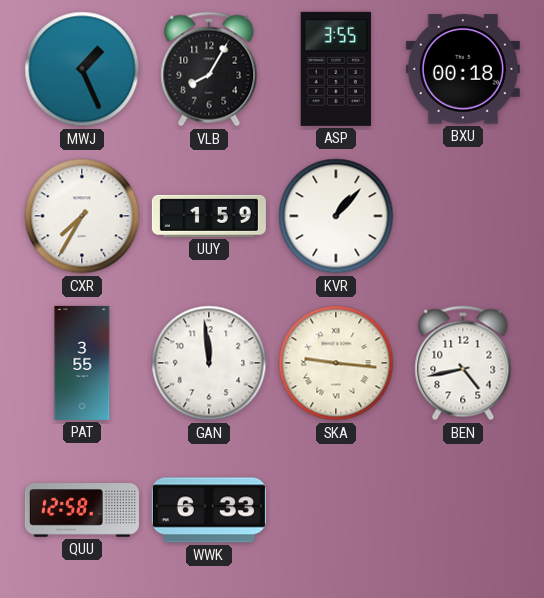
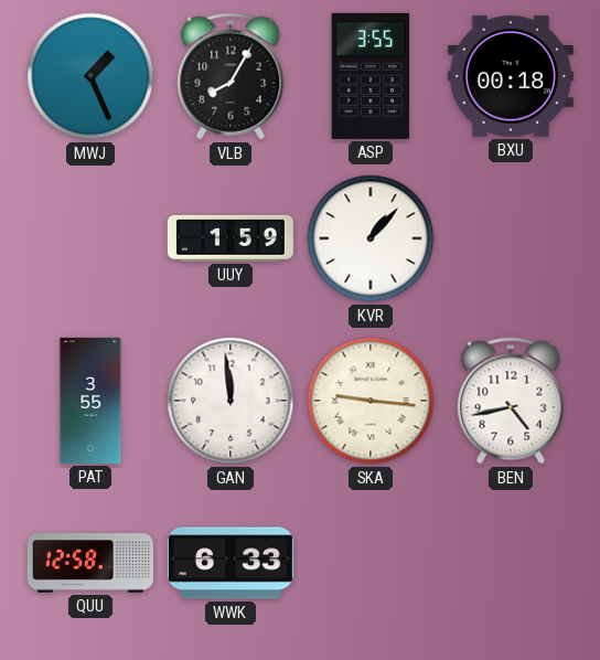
CXR: 7:35 -> none
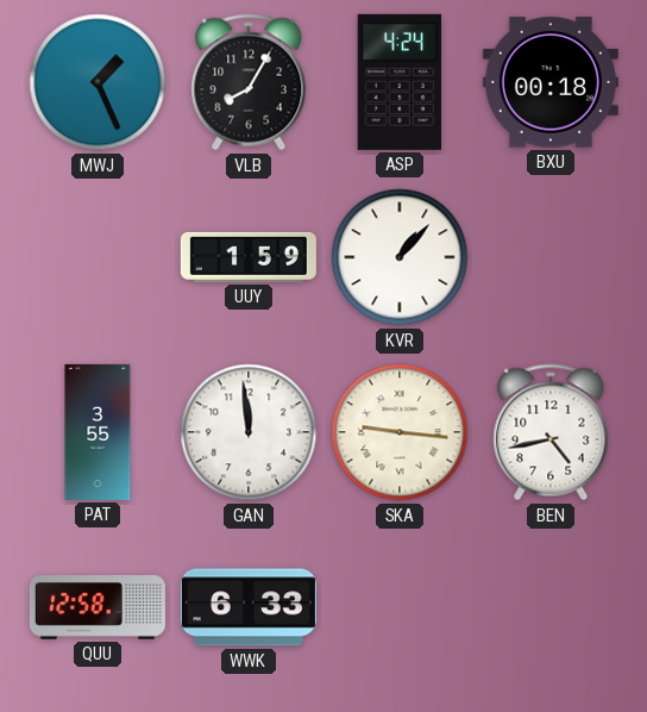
ASP: 3:55 -> 4:24
